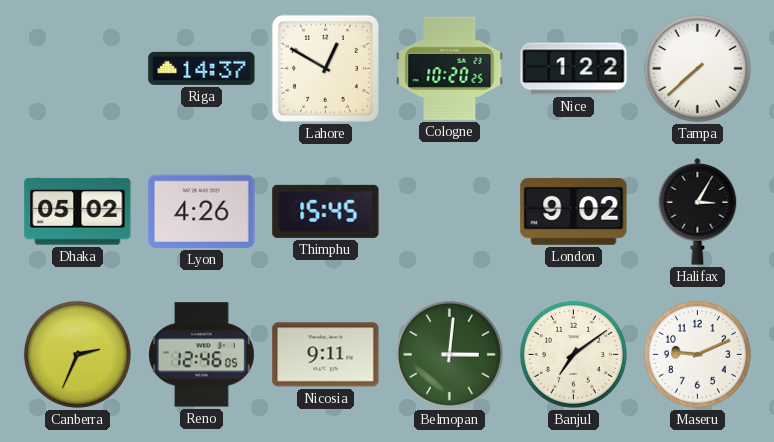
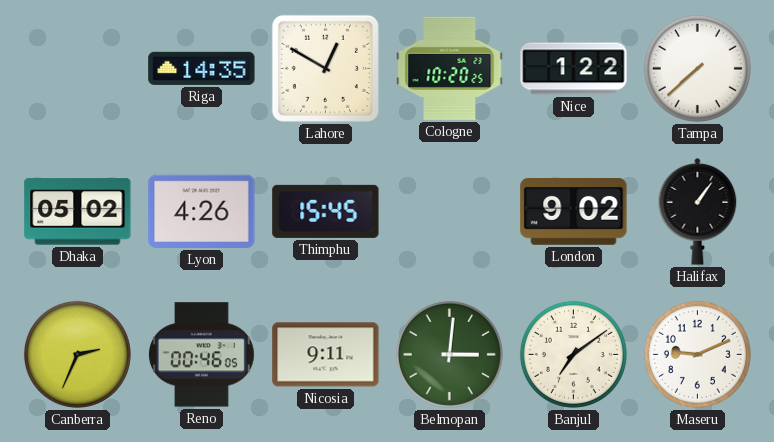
Riga: 14:37 -> 14:35
Halifax: 3:05 -> 1:06
Reno: 12:46 -> 00:46
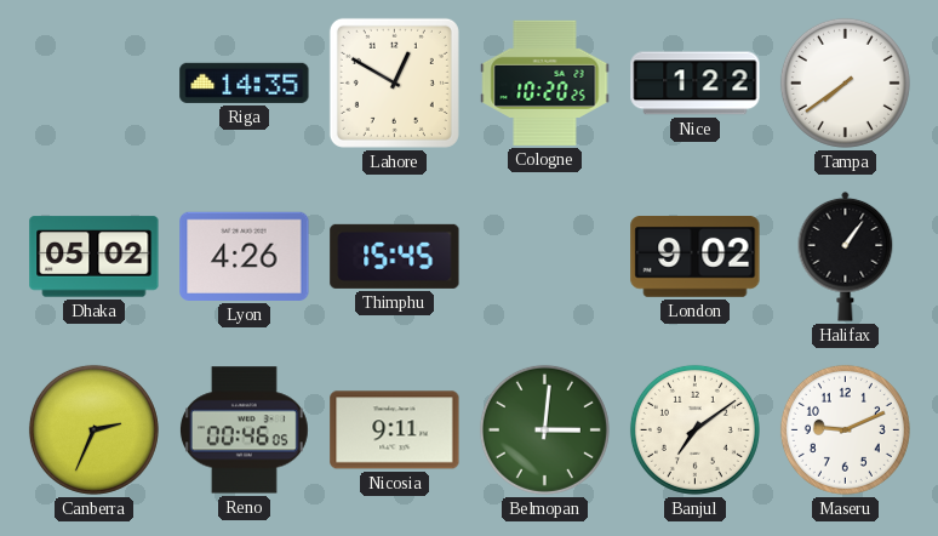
Tampa: 7:38 -> 7:39
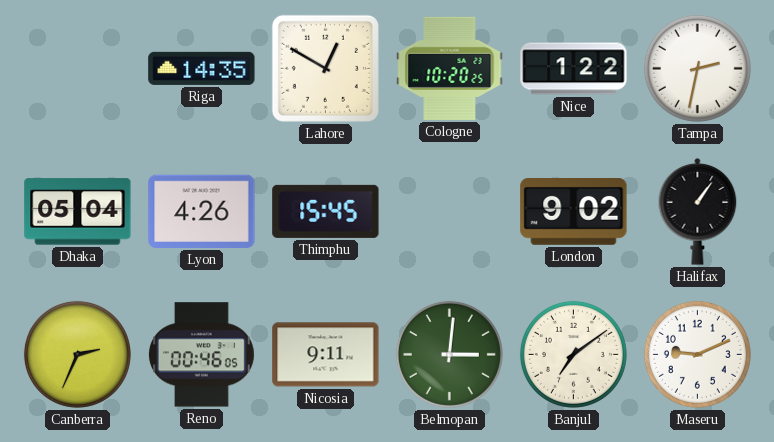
Tampa: 7:39 -> 2:32
Dhaka: 05:02 -> 05:04
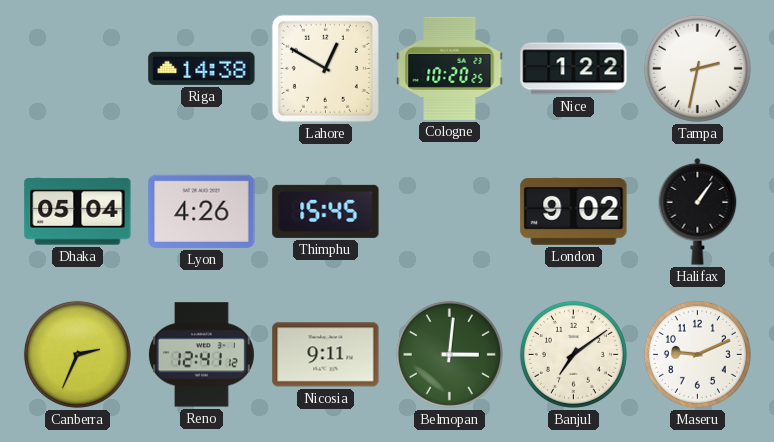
Riga: 14:35 -> 14:38
Reno: 00:46 -> 12:41
